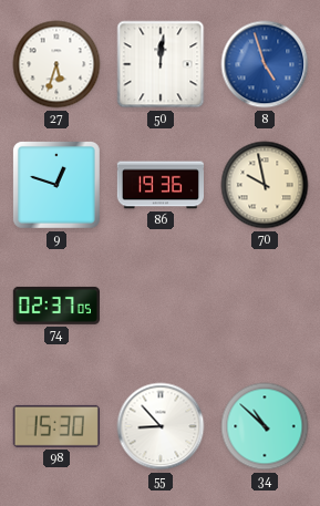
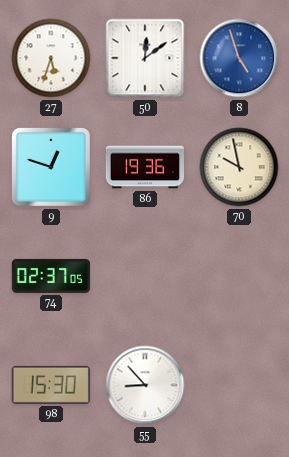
50: 12:01 -> 12:09
34: 10:52 -> none
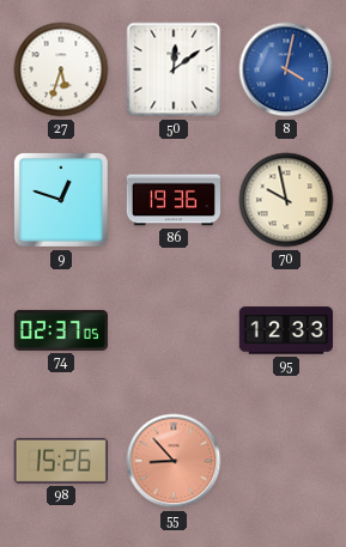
8: 4:57 -> 4:02
95: none -> 12:33
98: 15:30 -> 15:26
55 dial: white -> salmon
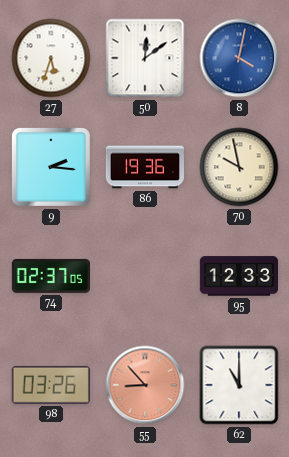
9: 12:48 -> 2:16
98: 15:26 -> 03:26
62: none -> 11:00
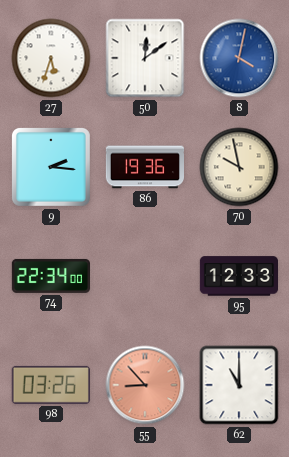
74: 02:37 -> 22:34
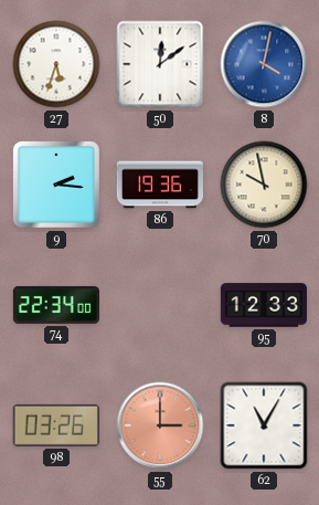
55: 8:53 -> 3:00
62: 11:00 -> 11:05
